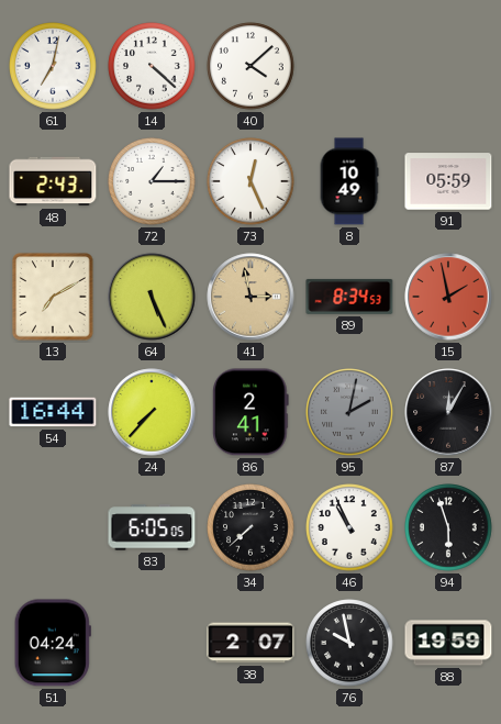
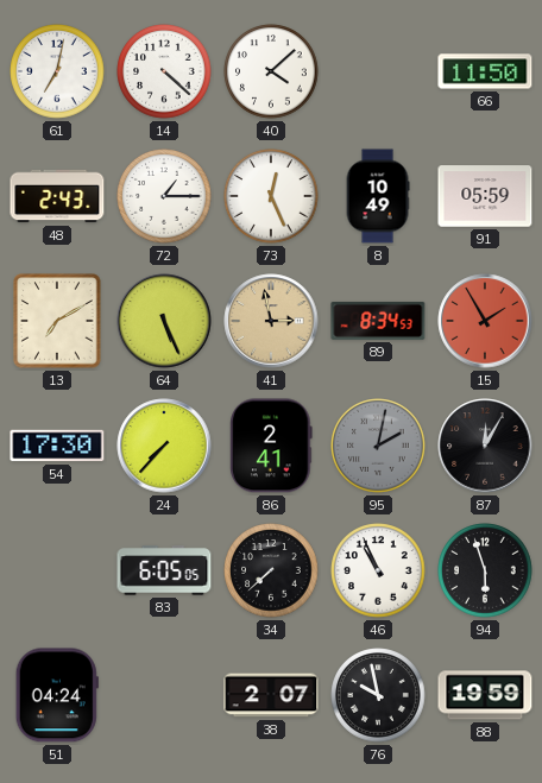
66: none -> 11:50
15: 1:58 -> 1:55
54: 16:44 -> 17:30
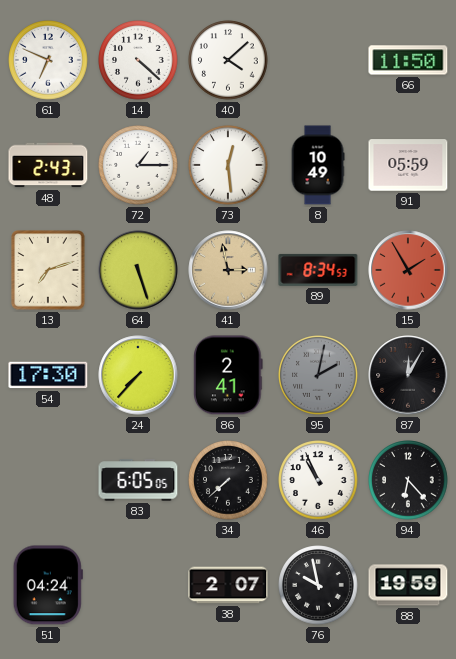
61: 7:02 -> 6:49
73: 12:26 -> 12:29
13: 7:10 -> 7:12
64: 5:26 -> 5:27
94: 5:57 -> 6:23
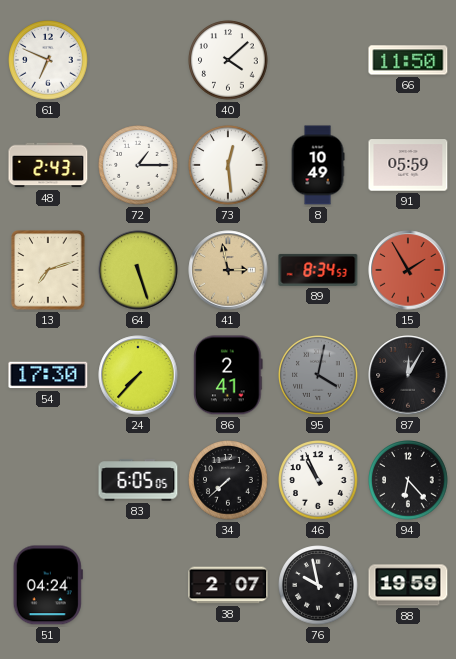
14: 4:22 -> none
95: 2:02 -> 4:02
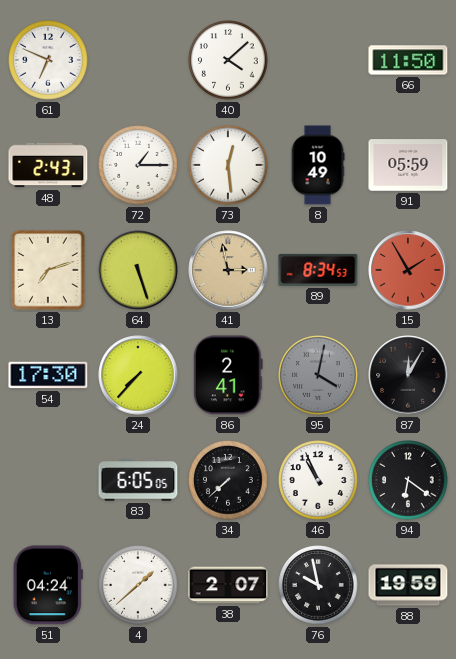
94: 6:23 -> 6:21
4: none -> 1:38
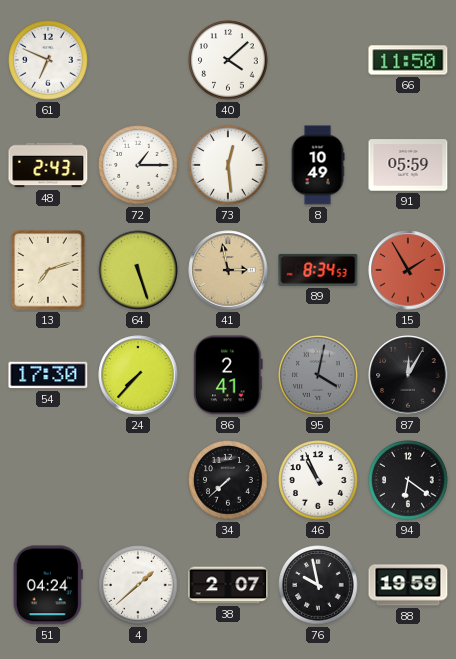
83: 6:05 -> none
